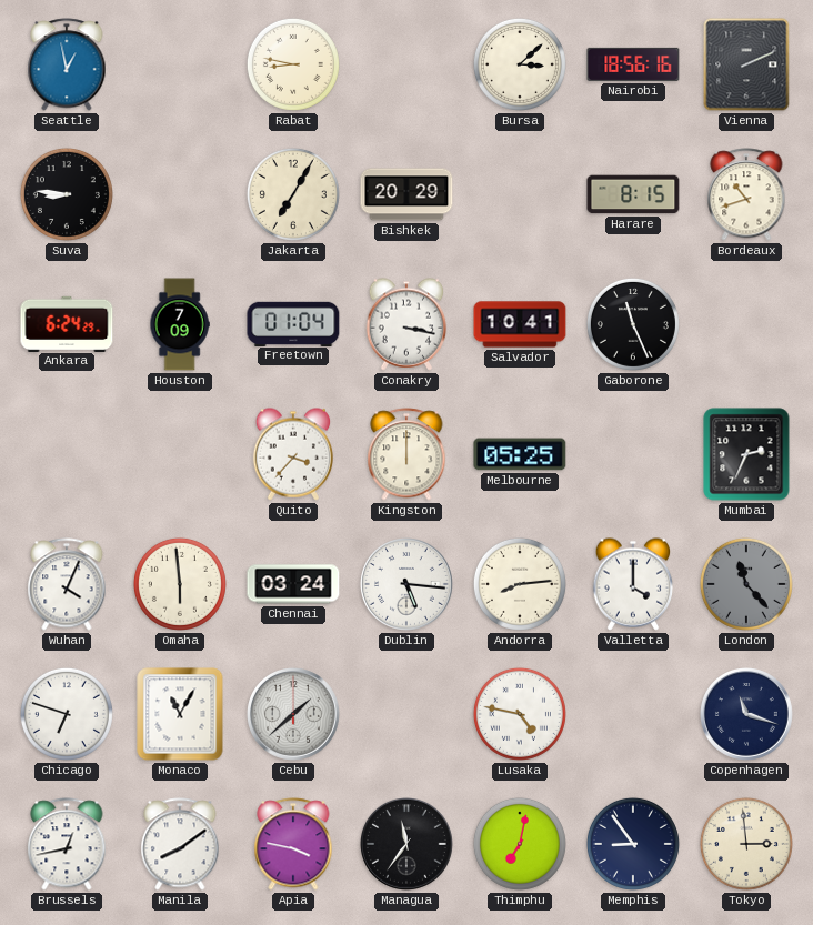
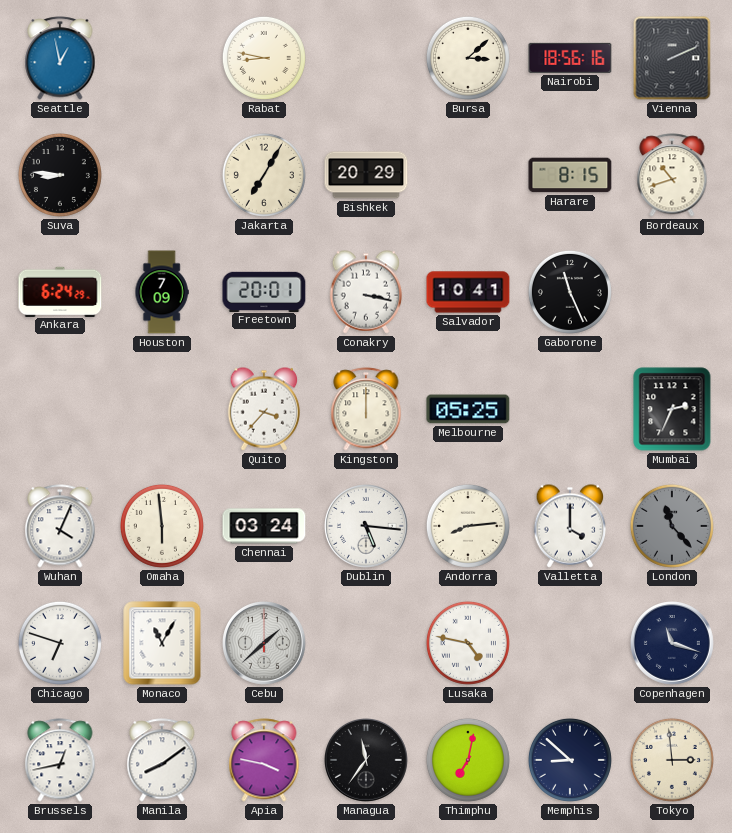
Freetown: 01:04 -> 20:01
Memphis: 8:54 -> 8:52
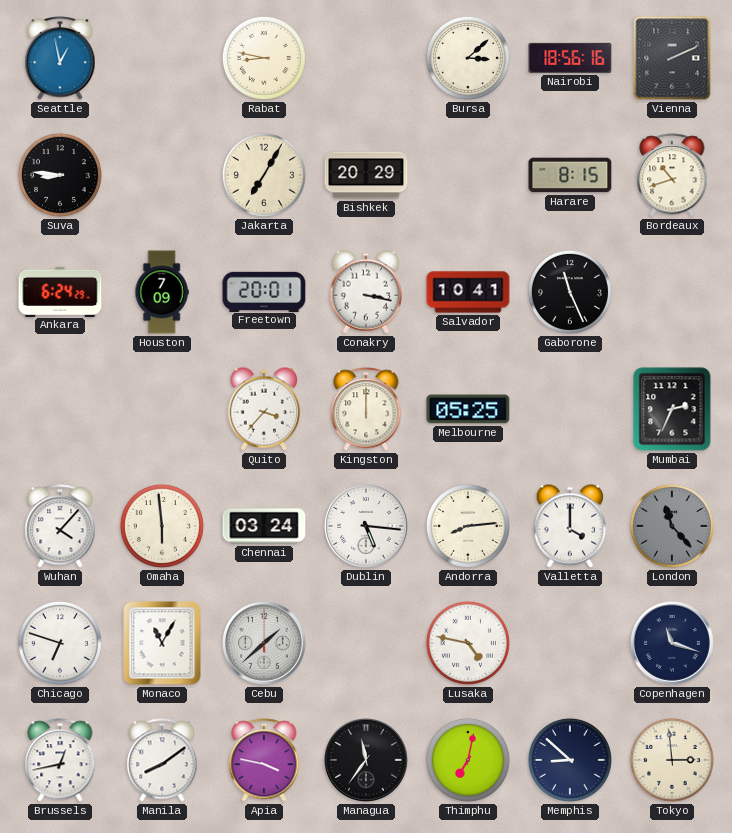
Wuhan: 4:04 -> 4:07
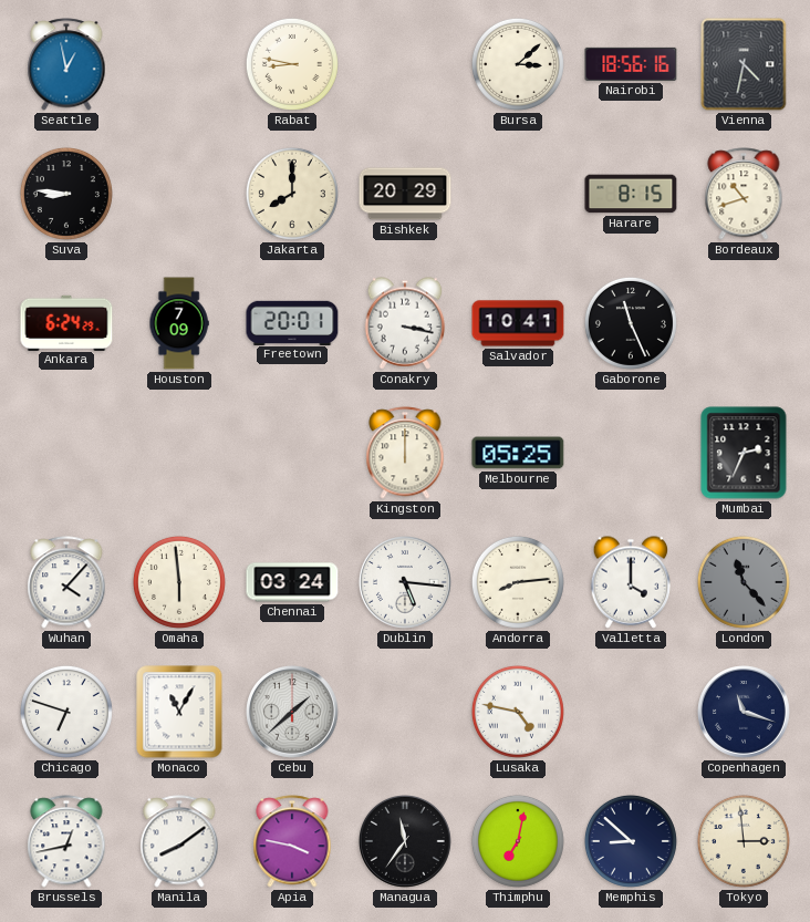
Vienna: 2:11 -> 4:32
Jakarta: 7:05 -> 8:00
Quito: 3:37 -> none
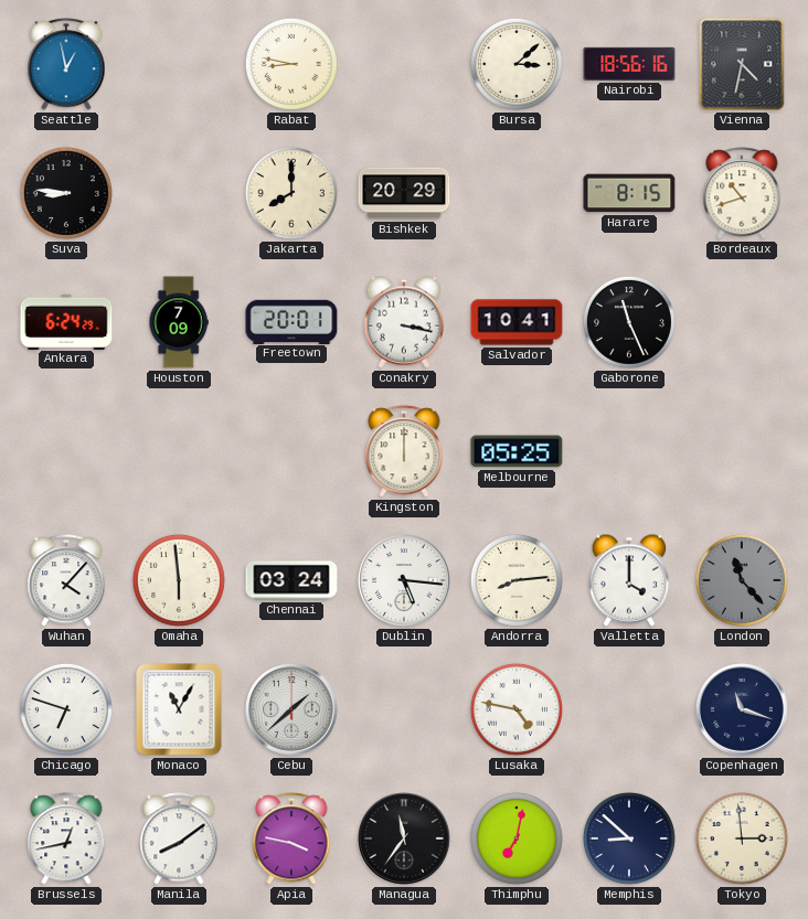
Mumbai: 2:34 -> none
